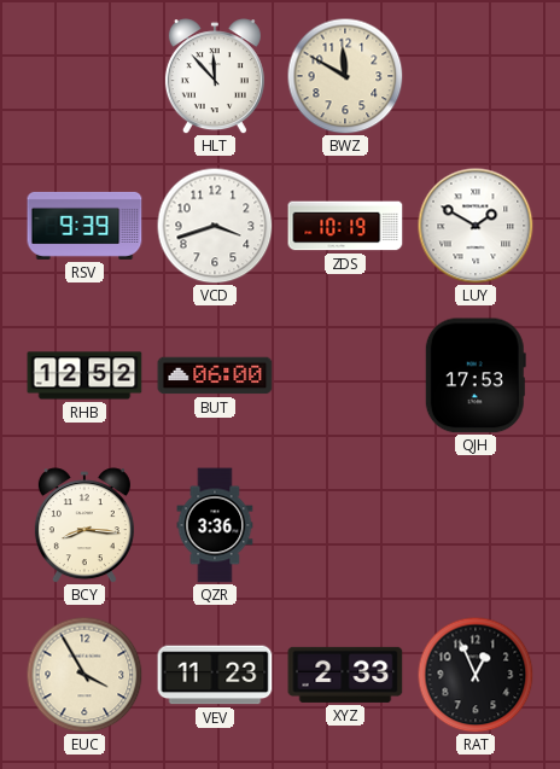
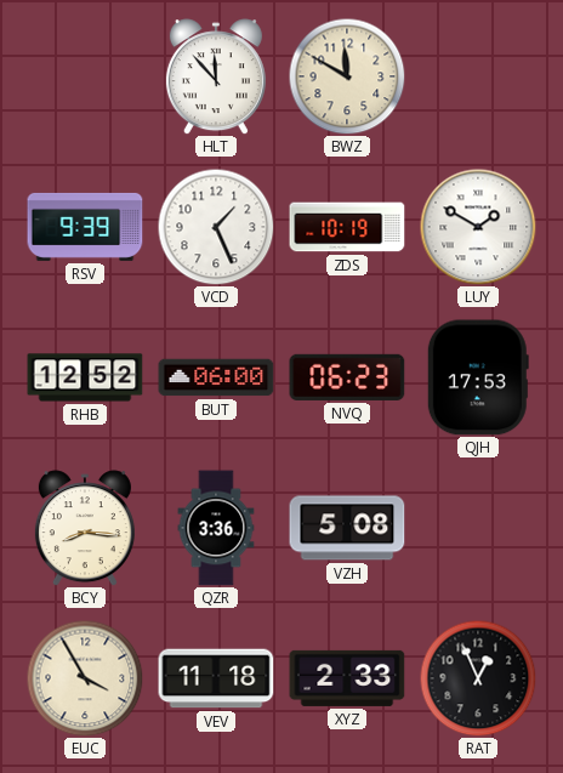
VCD: 3:42 -> 1:26
NVQ: none -> 06:23
VZH: none -> 5:08
VEV: 11:23 -> 11:18
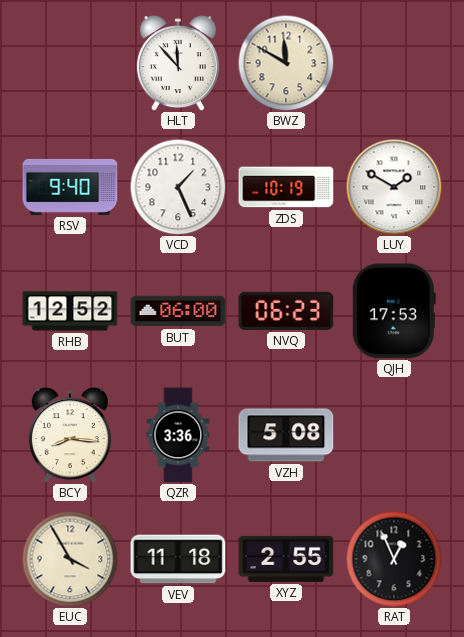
RSV: 9:39 -> 9:40
XYZ: 2:33 -> 2:55
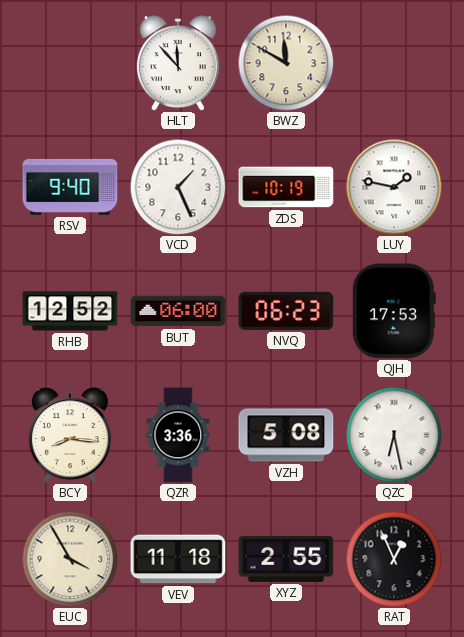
LUY: 1:50 -> 1:47
QZC: none -> 6:28
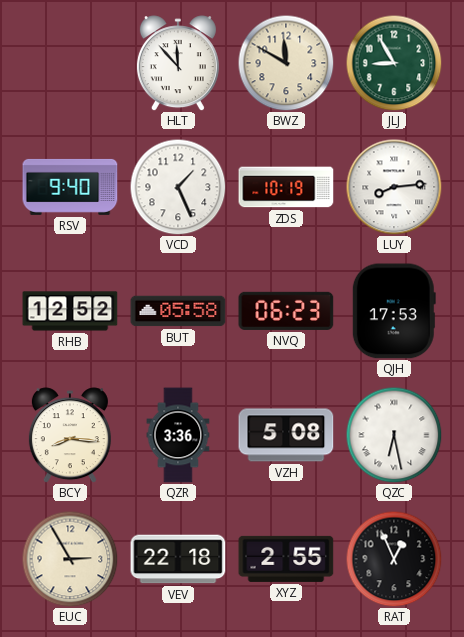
JLJ: none -> 8:55
LUY: 1:47 -> 8:14
BUT: 06:00 -> 05:58
EUC: 3:55 -> 2:55
VEV: 11:18 -> 22:18
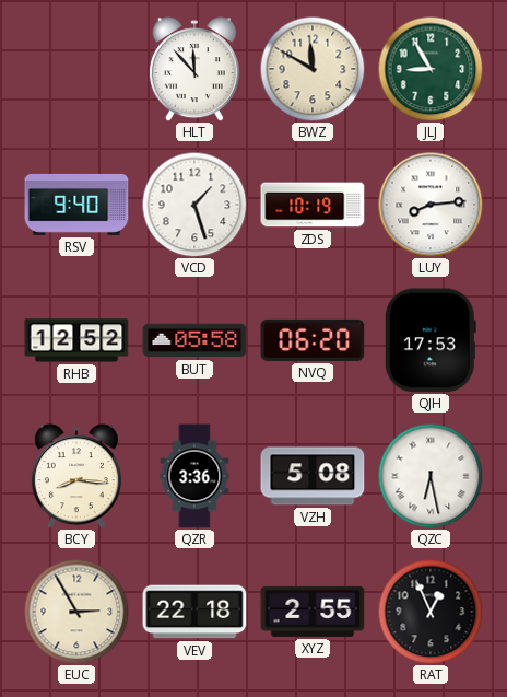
VCD: 1:26 -> 1:27
NVQ: 06:23 -> 06:20
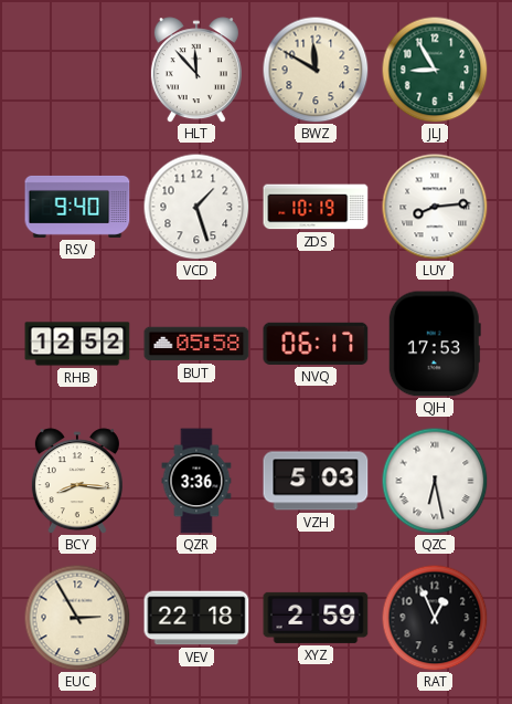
NVQ: 06:20 -> 06:17
VZH: 5:08 -> 5:03
XYZ: 2:55 -> 2:59
